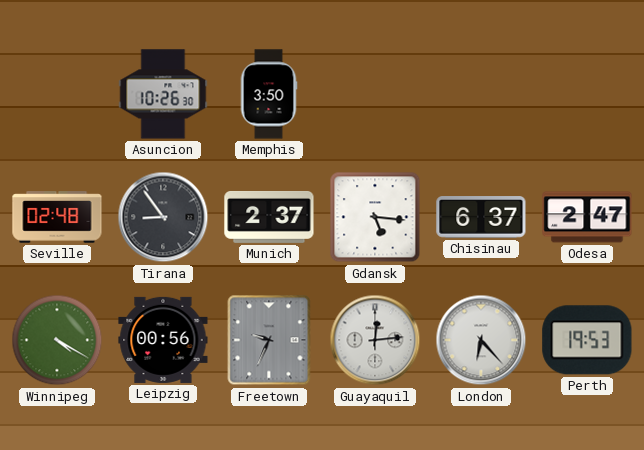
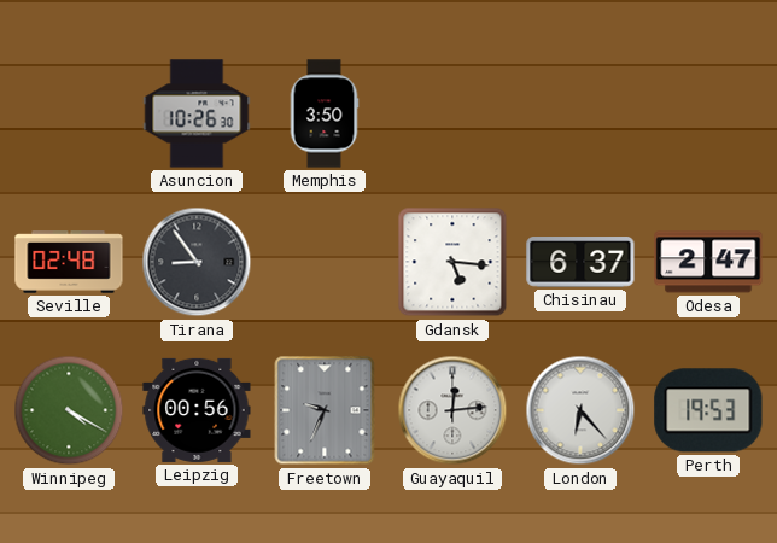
Munich: 2:37 -> none
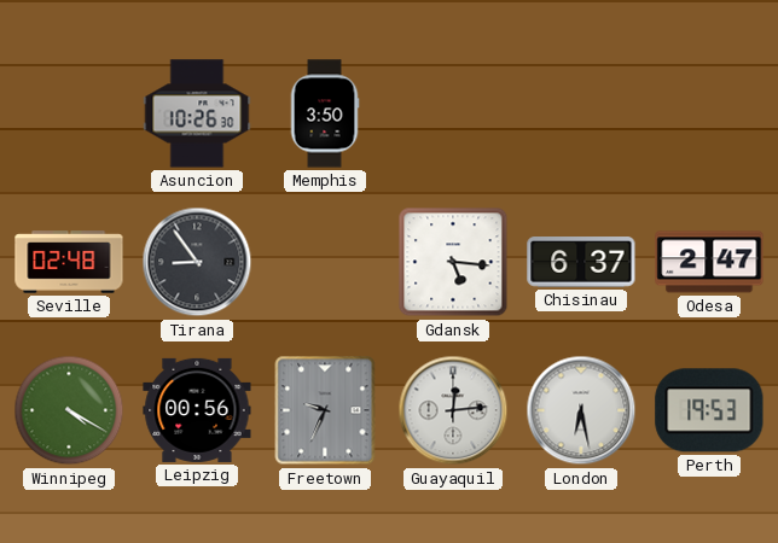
London: 6:23 -> 6:28
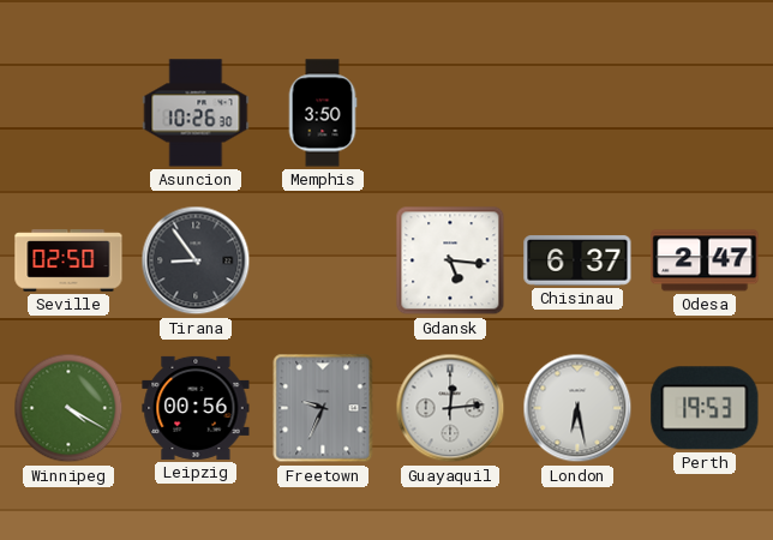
Seville: 02:48 -> 02:50
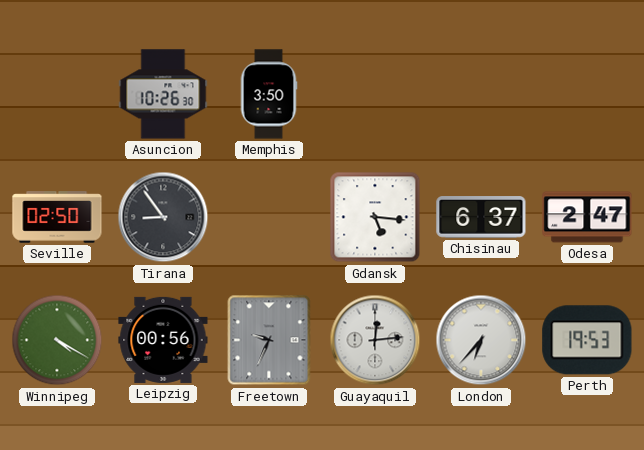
London: 6:28 -> 6:37
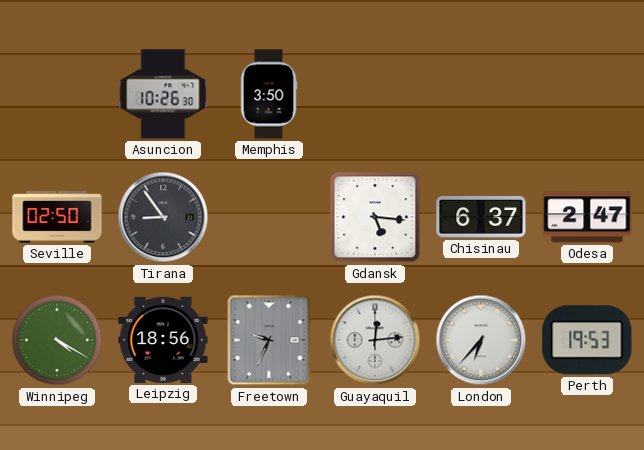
Leipzig: 00:56 -> 18:56
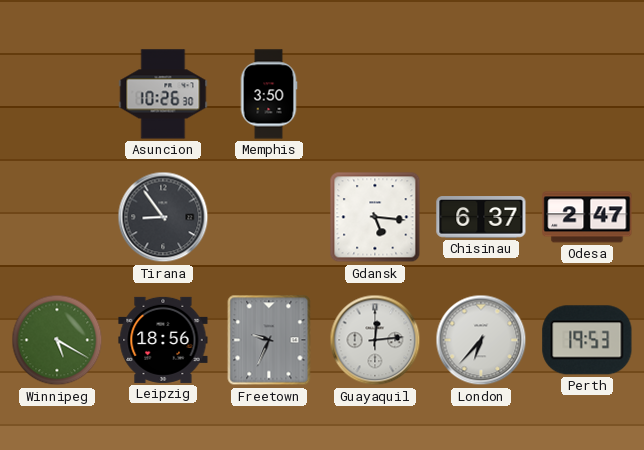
Seville: 02:50 -> none
Winnipeg: 4:20 -> 5:20
